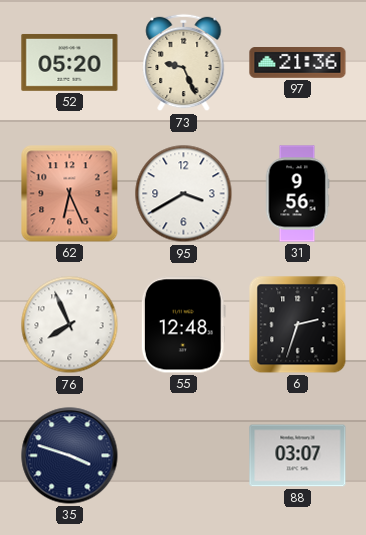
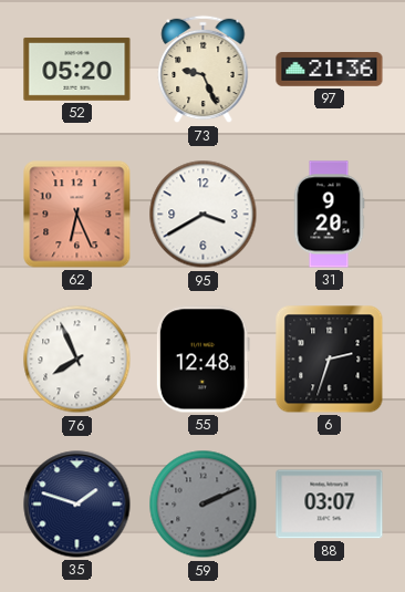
31: 9:56 -> 9:20
35: 3:48 -> 1:48
59: none -> 2:11
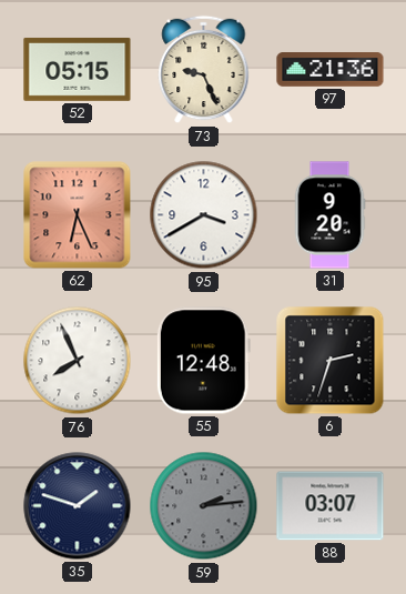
52: 05:20 -> 05:15
59: 2:11 -> 2:14
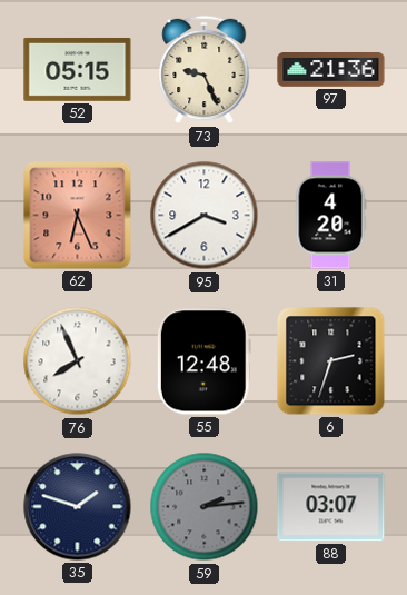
31: 9:20 -> 4:20
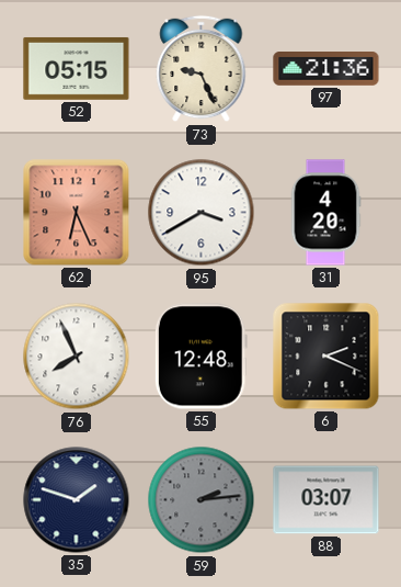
6: 2:33 -> 2:19
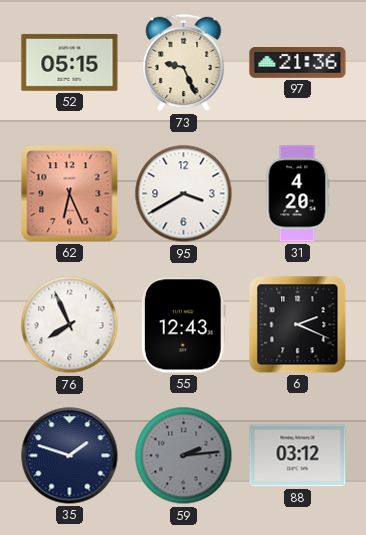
55: 12:48 -> 12:43
88: 03:07 -> 03:12
